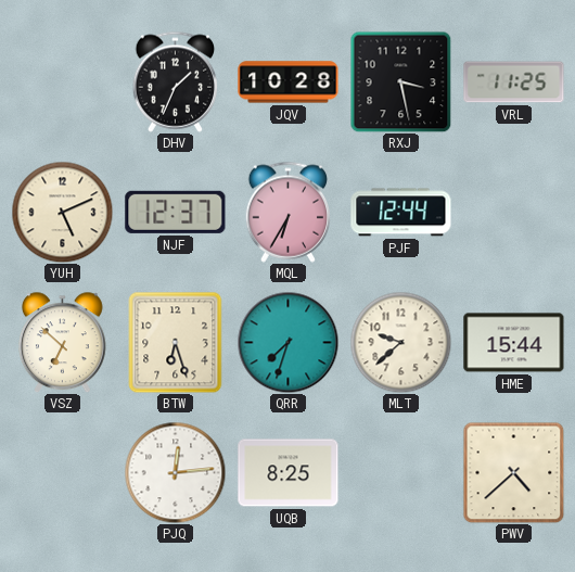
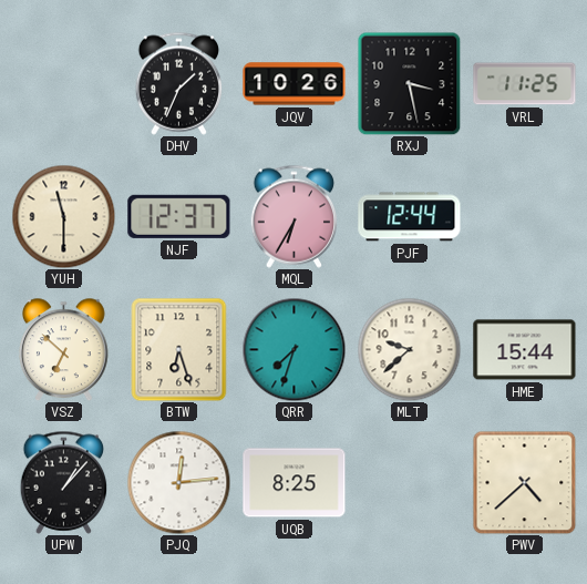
JQV: 10:28 -> 10:26
YUH: 5:11 -> 11:30
UPW: none -> 1:07
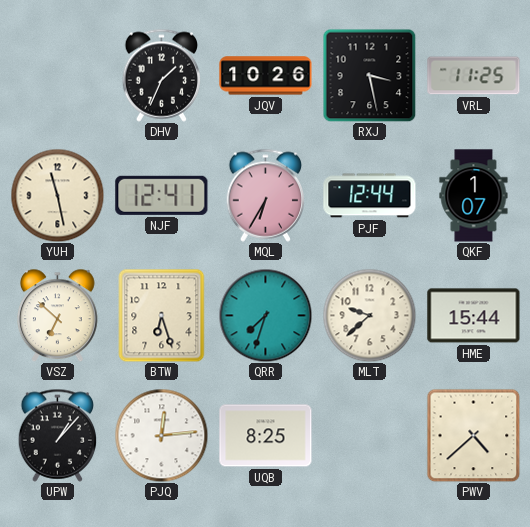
YUH: 11:30 -> 11:28
NJF: 12:37 -> 12:41
QKF: none -> 1:07
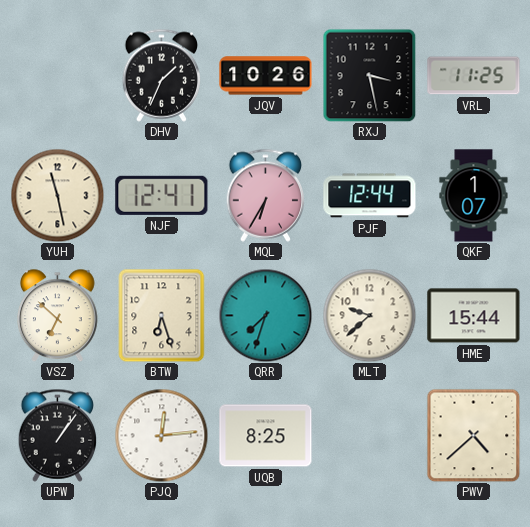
UPW: 1:07 -> 1:06
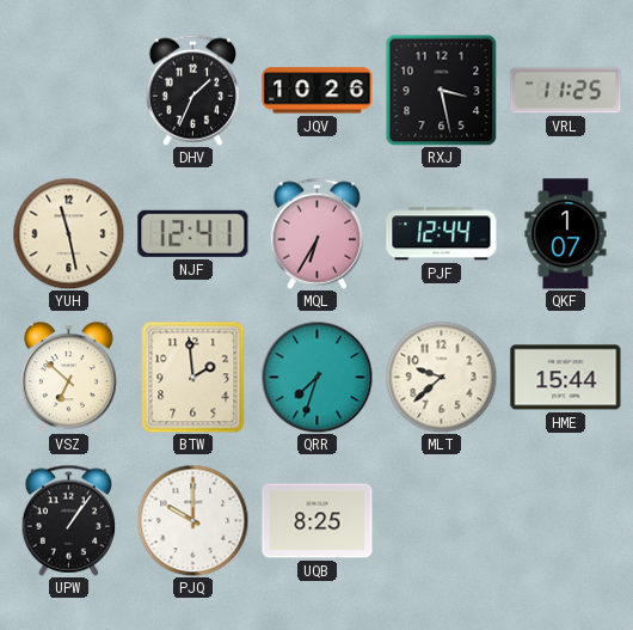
BTW: 6:27 -> 1:59
PJQ: 12:14 -> 10:00
PWV: 4:38 -> none
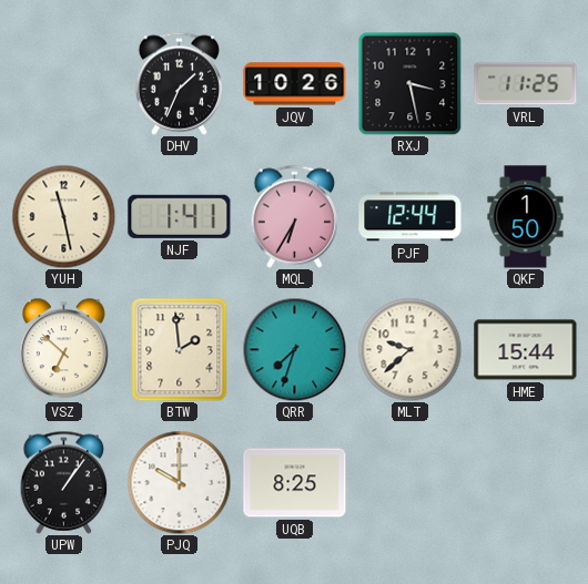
NJF: 12:41 -> 1:41
QKF: 1:07 -> 1:50
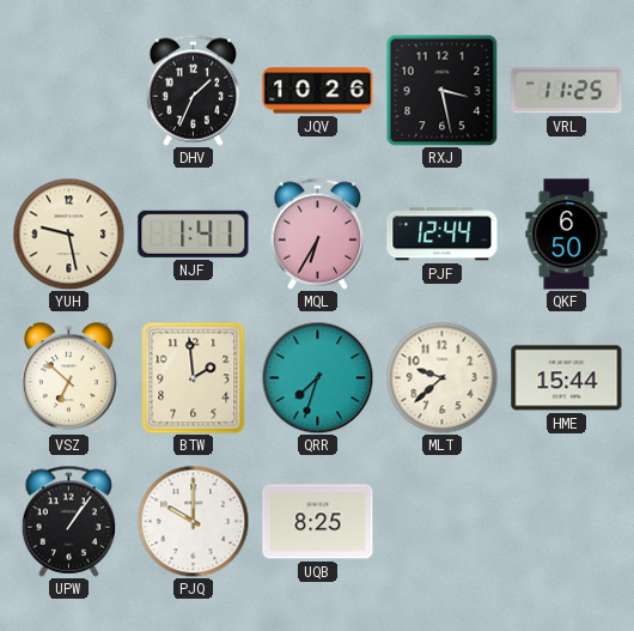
YUH: 11:28 -> 9:28
QKF: 1:50 -> 6:50
